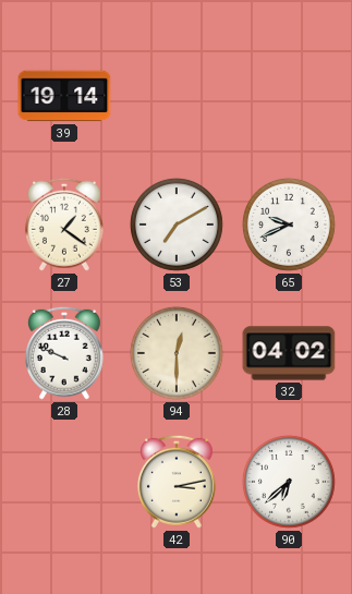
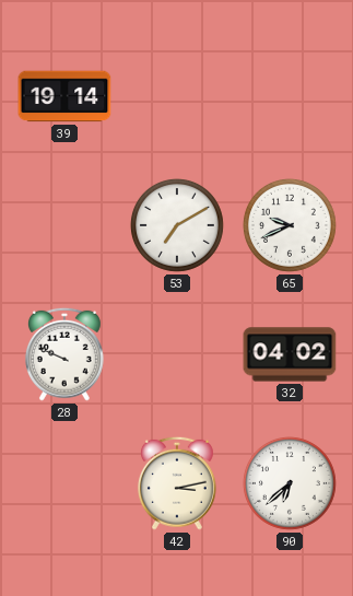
27: 1:21 -> none
94: 12:30 -> none
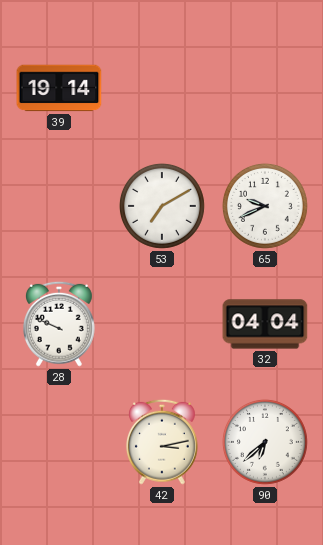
32: 04:02 -> 04:04
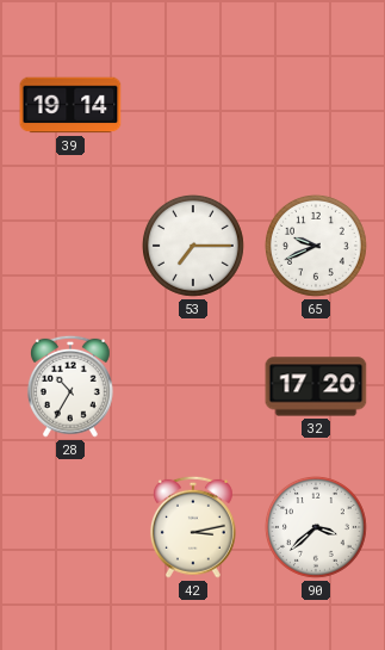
53: 7:10 -> 7:15
28: 9:49 -> 10:35
32: 04:04 -> 17:20
90: 6:38 -> 3:38
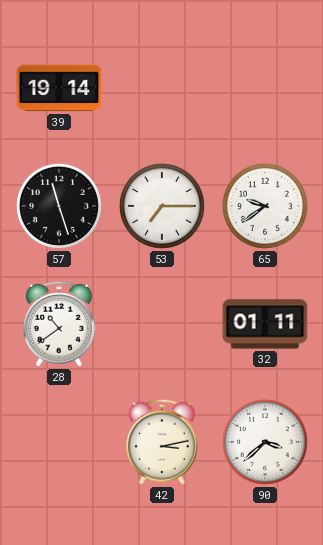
57: none -> 11:27
65: 9:41 -> 9:39
28: 10:35 -> 10:39
32: 17:20 -> 01:11
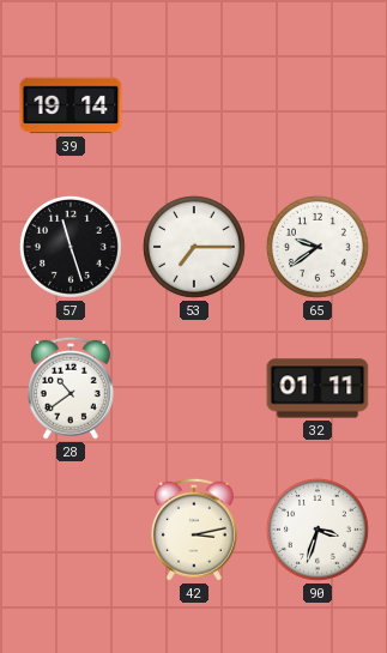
90: 3:38 -> 3:33
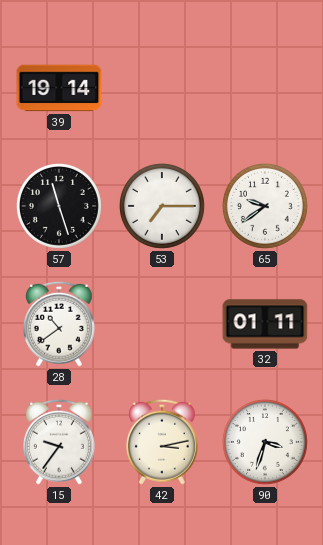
15: none -> 9:36
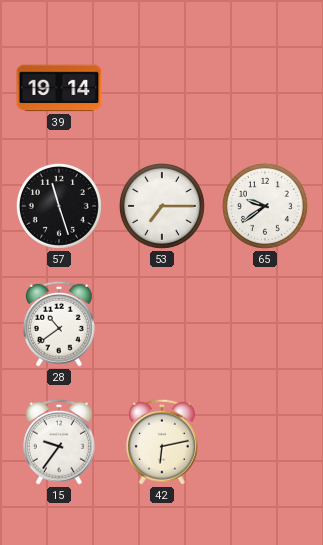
32: 01:11 -> none
42: 3:13 -> 6:13
90: 3:33 -> none
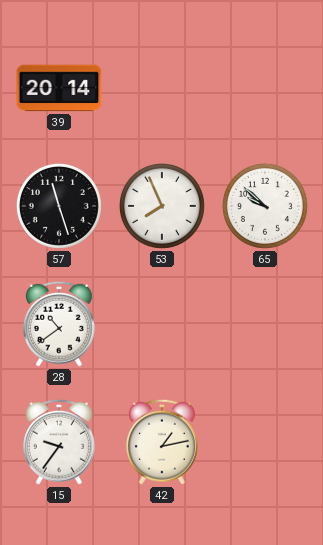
39: 19:14 -> 20:14
53: 7:15 -> 7:56
65: 9:39 -> 9:52
42: 6:13 -> 1:13
